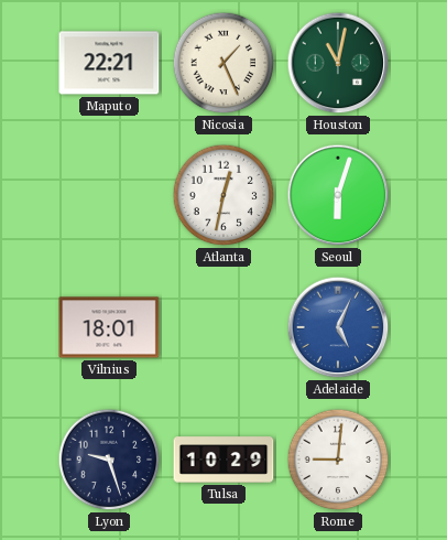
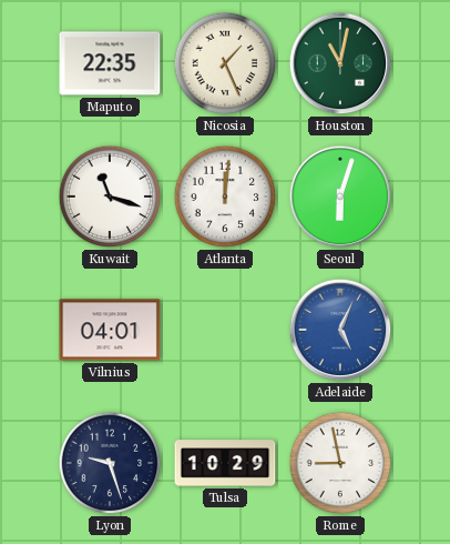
Maputo: 22:21 -> 22:35
Kuwait: none -> 11:18
Atlanta: 12:32 -> 12:01
Vilnius: 18:01 -> 04:01
Rome: 9:01 -> 8:58
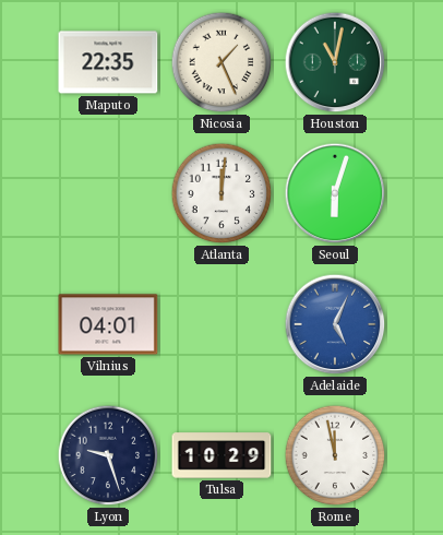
Kuwait: 11:18 -> none
Rome: 8:58 -> 11:58
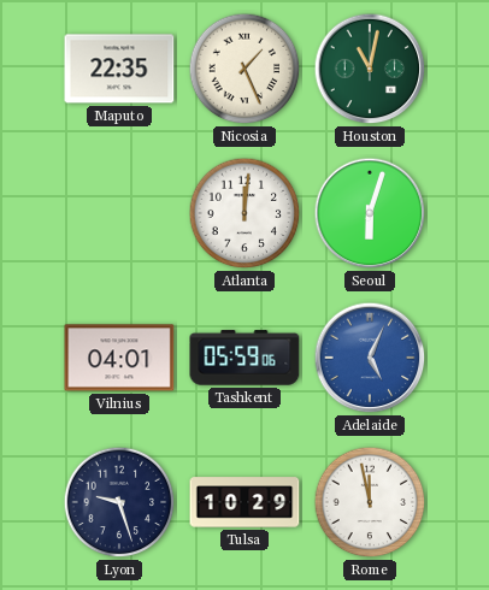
Tashkent: none -> 05:59
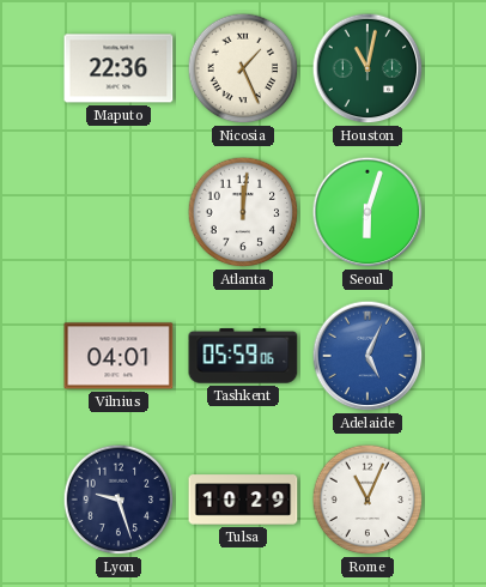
Maputo: 22:35 -> 22:36
Rome: 11:58 -> 11:04
